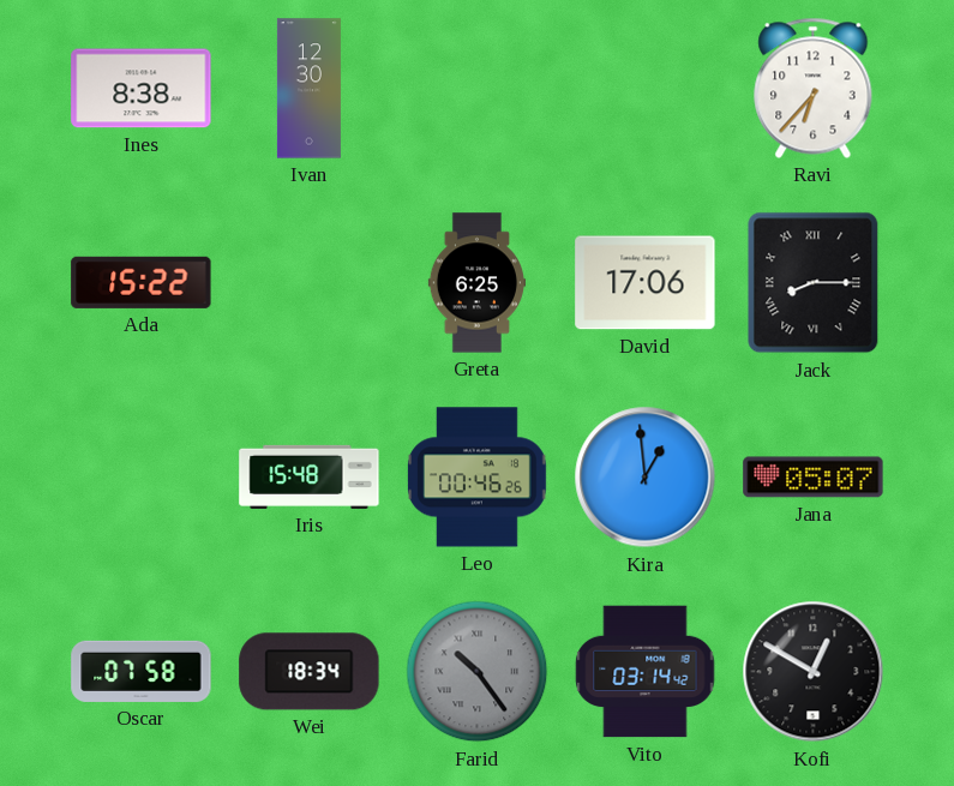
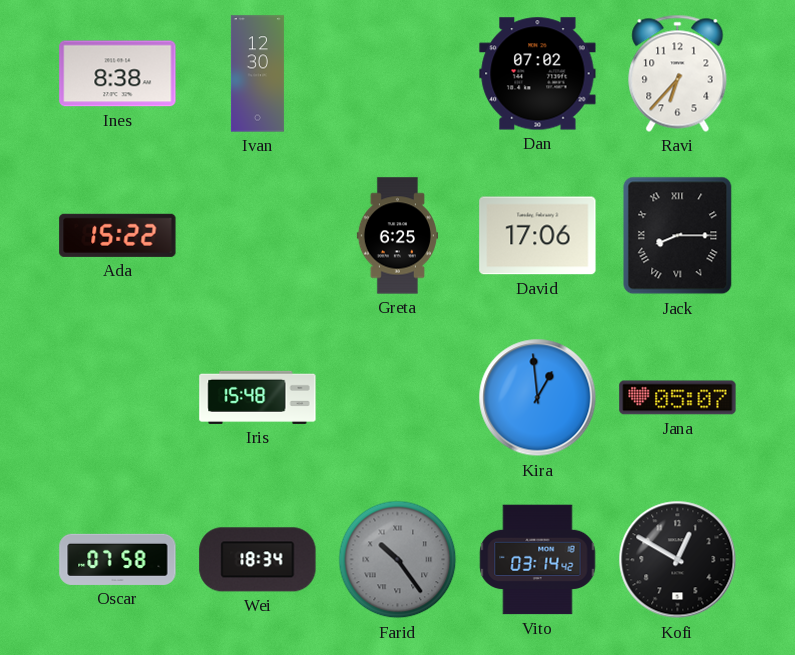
Dan: none -> 07:02
Leo: 00:46 -> none
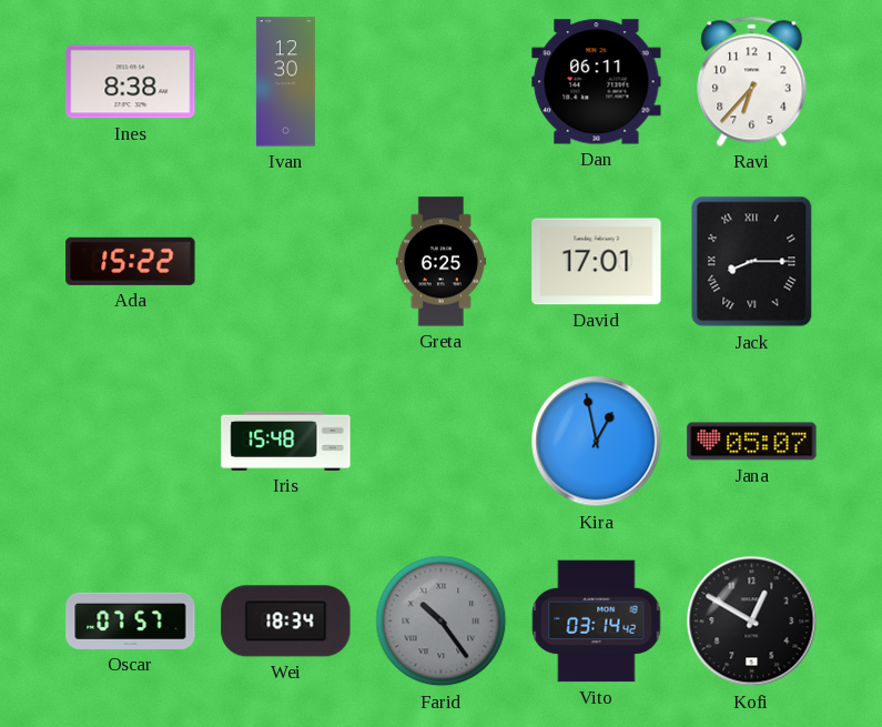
Dan: 07:02 -> 06:11
David: 17:06 -> 17:01
Kira: 12:59 -> 12:58
Oscar: 07:58 -> 07:57
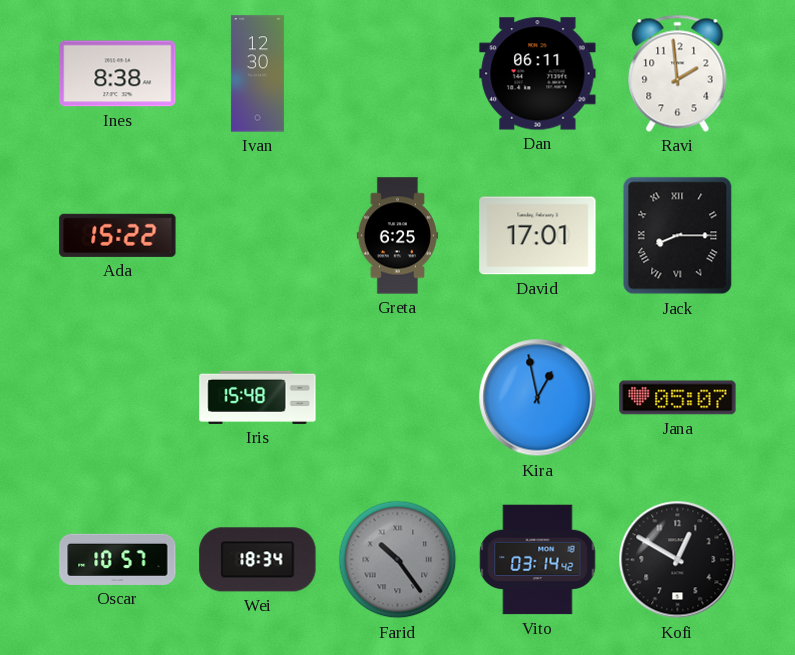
Ravi: 6:37 -> 1:59
Oscar: 07:57 -> 10:57
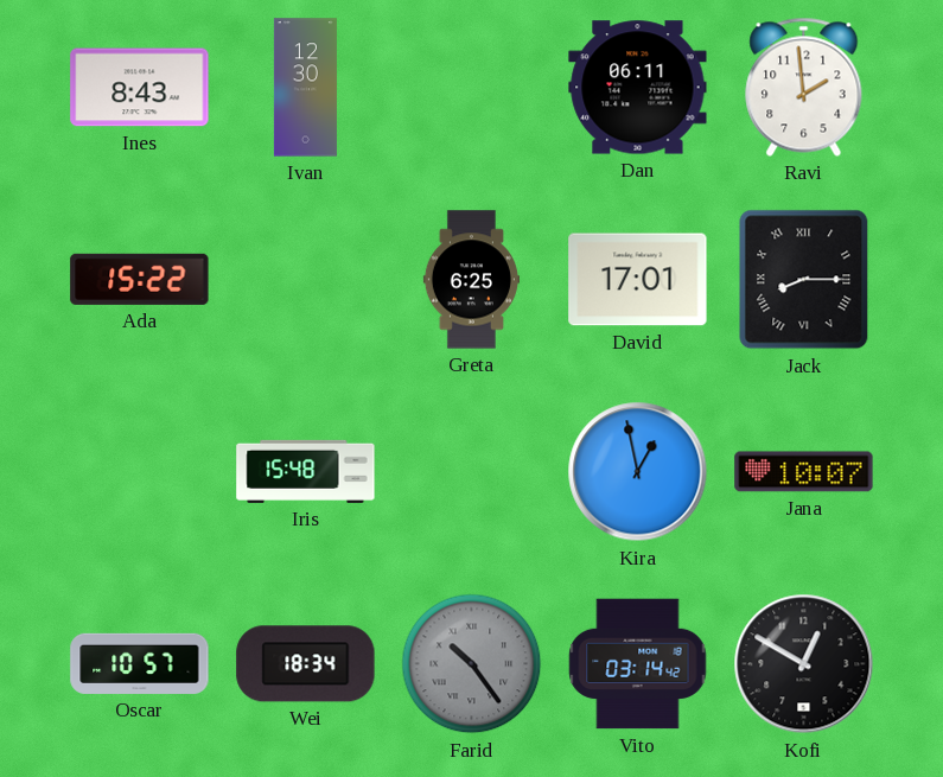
Ines: 8:38 -> 8:43
Jana: 05:07 -> 10:07
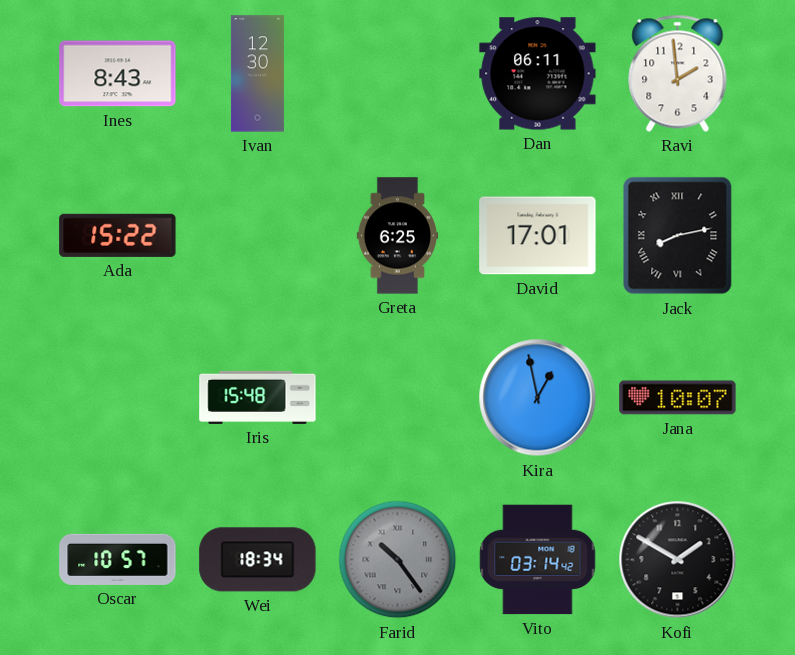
Jack: 8:15 -> 8:13
Kofi: 12:50 -> 1:50
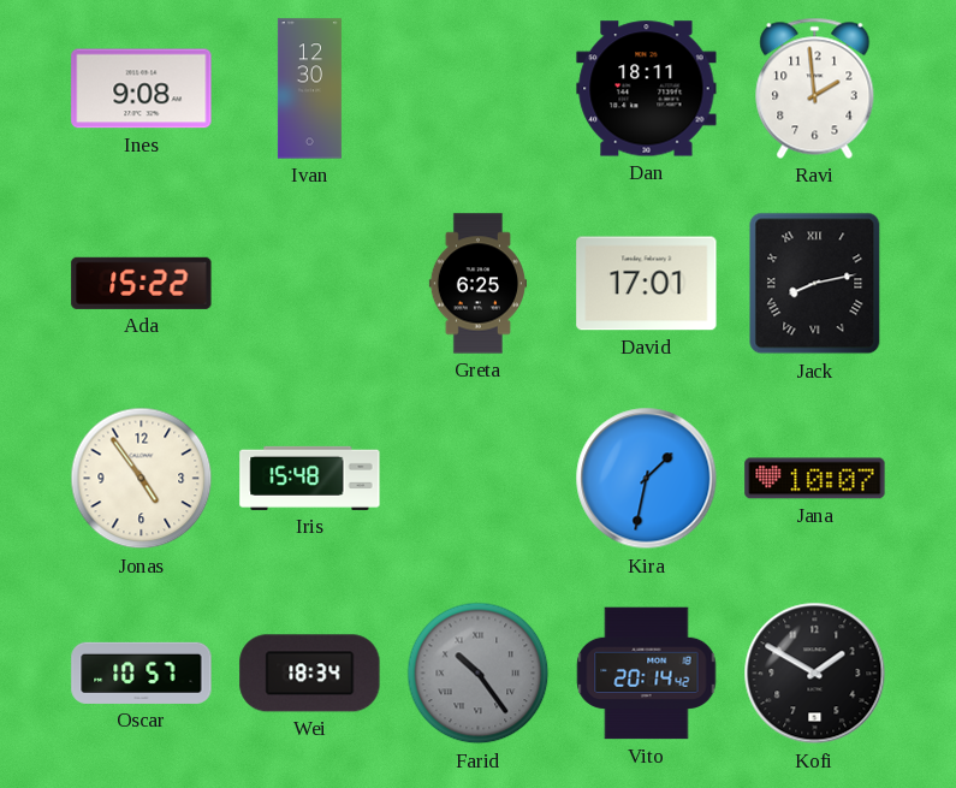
Ines: 8:43 -> 9:08
Dan: 06:11 -> 18:11
Jonas: none -> 4:54
Kira: 12:58 -> 1:32
Vito: 03:14 -> 20:14
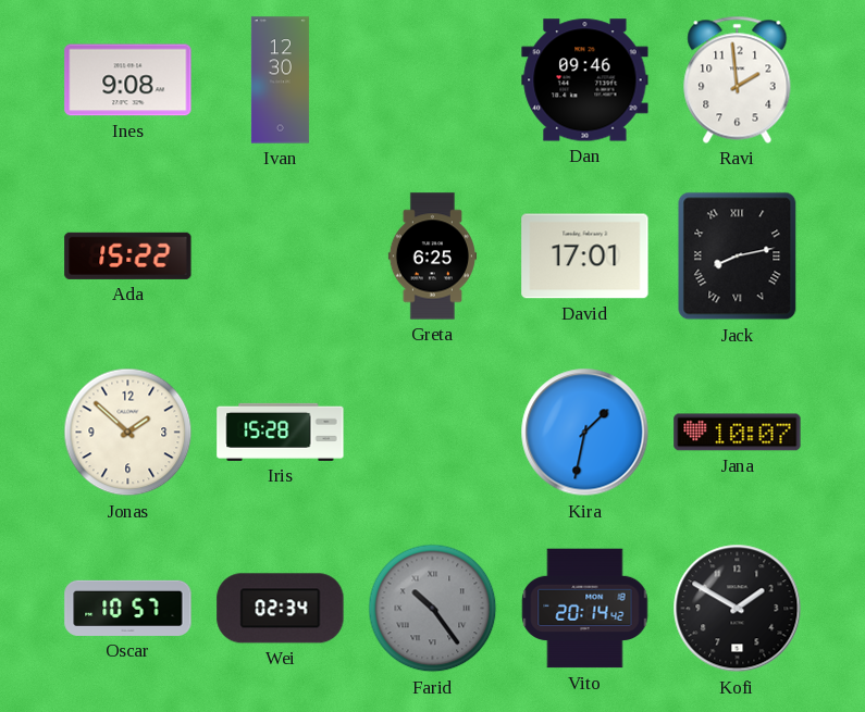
Dan: 18:11 -> 09:46
Jonas: 4:54 -> 1:52
Iris: 15:48 -> 15:28
Wei: 18:34 -> 02:34
